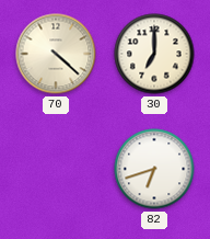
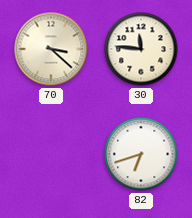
70: 4:22 -> 3:22
30: 7:00 -> 11:46
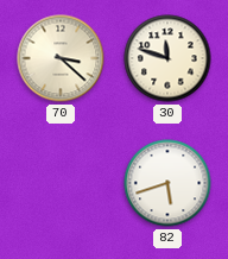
30: 11:46 -> 11:48
82: 6:42 -> 5:42
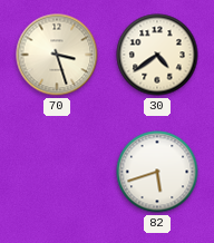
70: 3:22 -> 3:27
30: 11:48 -> 4:39
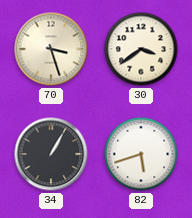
30: 4:39 -> 3:39
34: none -> 1:05
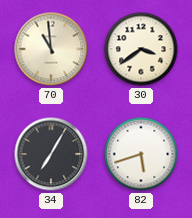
70: 3:27 -> 10:59
34: 1:05 -> 7:05
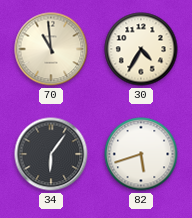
30: 3:39 -> 4:35
34: 7:05 -> 6:06
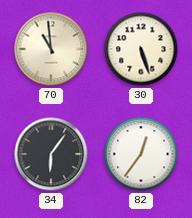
30: 4:35 -> 5:27
82: 5:42 -> 12:36
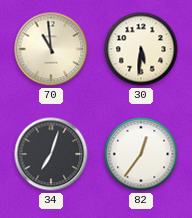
30: 5:27 -> 5:31
34: 6:06 -> 7:03
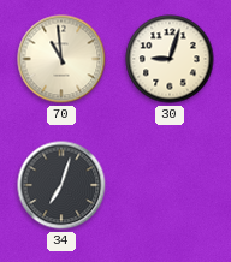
30: 5:31 -> 9:03
82: 12:36 -> none
